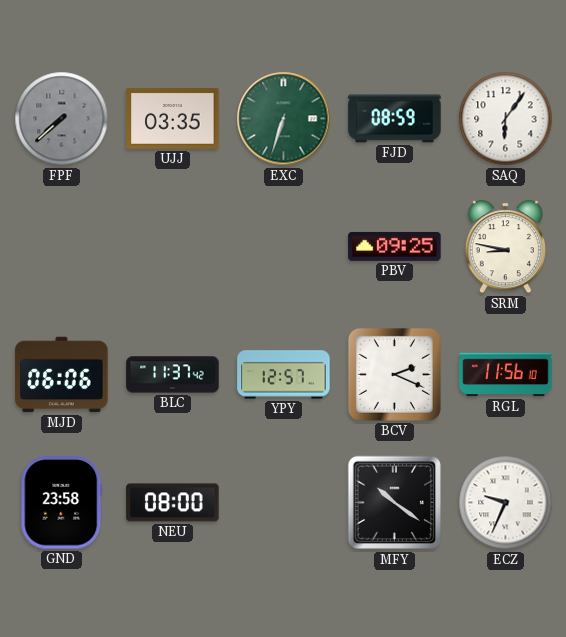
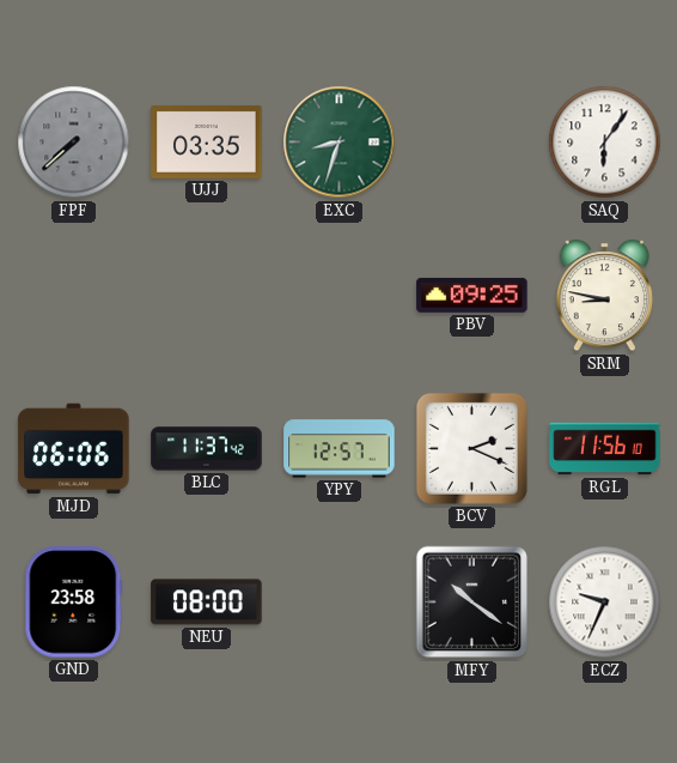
EXC: 6:33 -> 8:33
FJD: 08:59 -> none
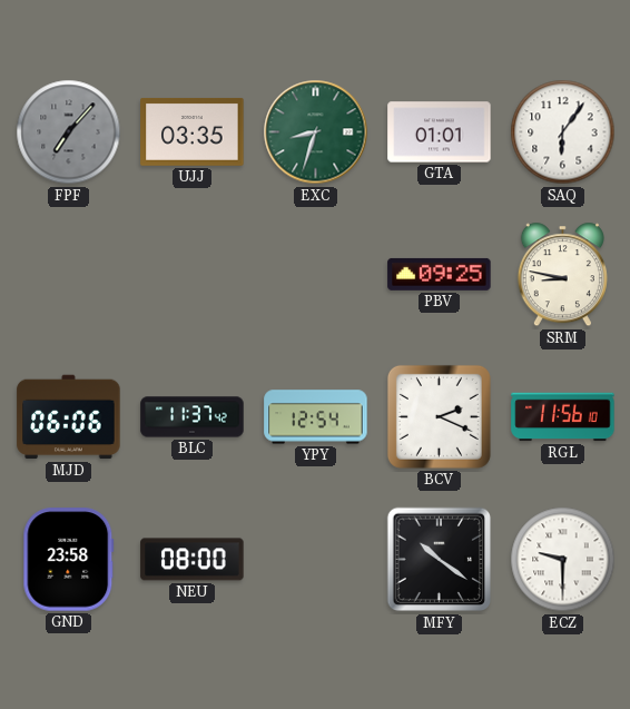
FPF: 7:38 -> 7:07
GTA: none -> 01:01
YPY: 12:57 -> 12:54
ECZ: 9:34 -> 9:30
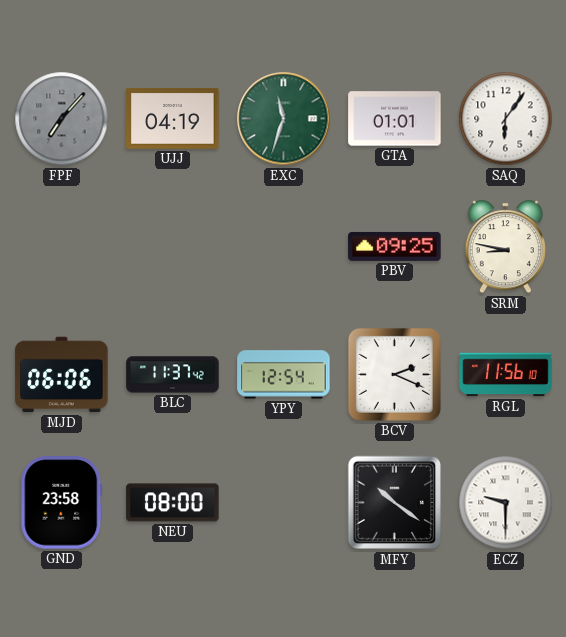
UJJ: 03:35 -> 04:19
EXC: 8:33 -> 11:33
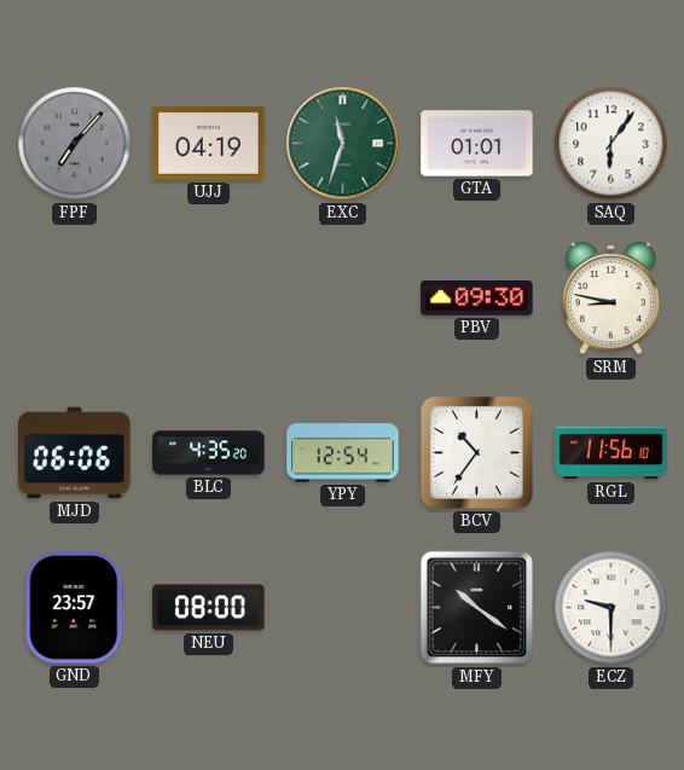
PBV: 09:25 -> 09:30
BLC: 11:37 -> 4:35
BCV: 2:19 -> 10:36
GND: 23:58 -> 23:57
